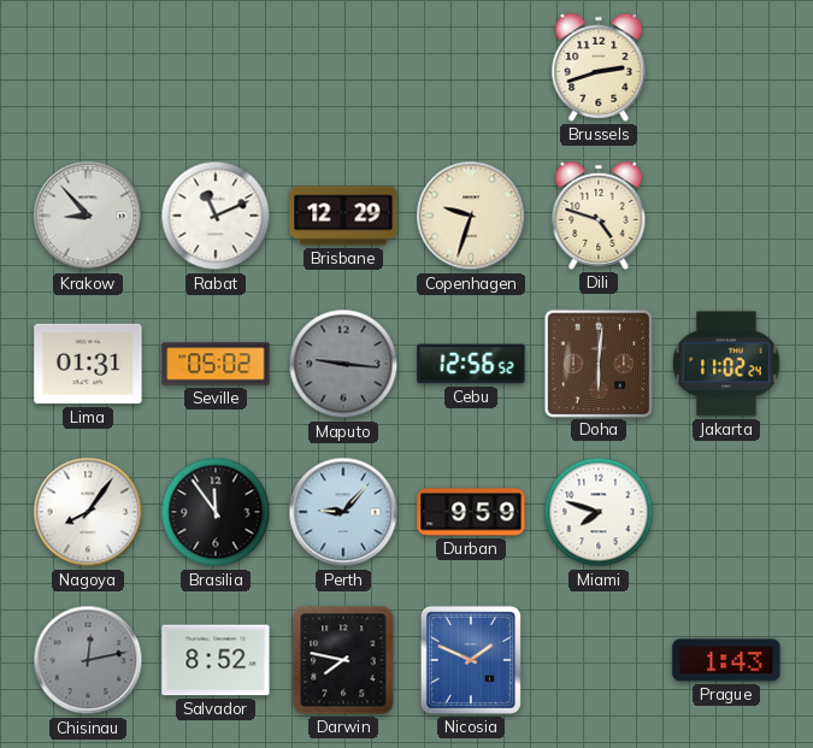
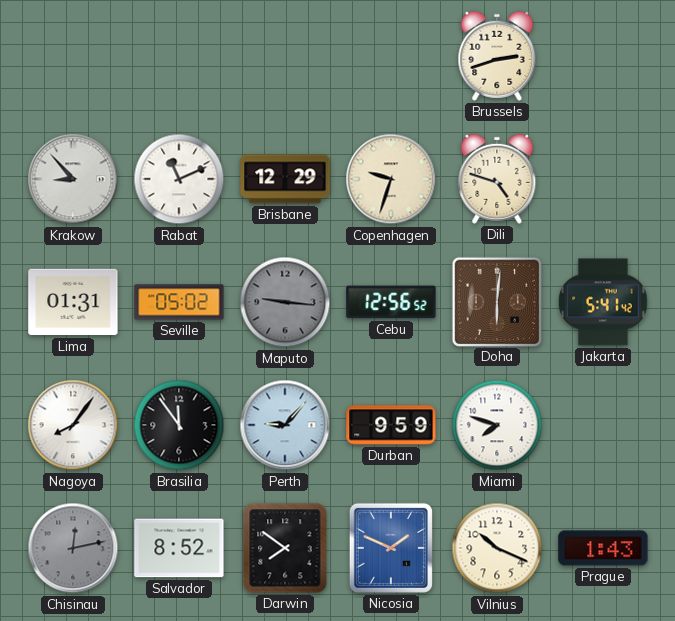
Jakarta: 11:02 -> 5:41
Darwin: 7:47 -> 7:51
Vilnius: none -> 10:19
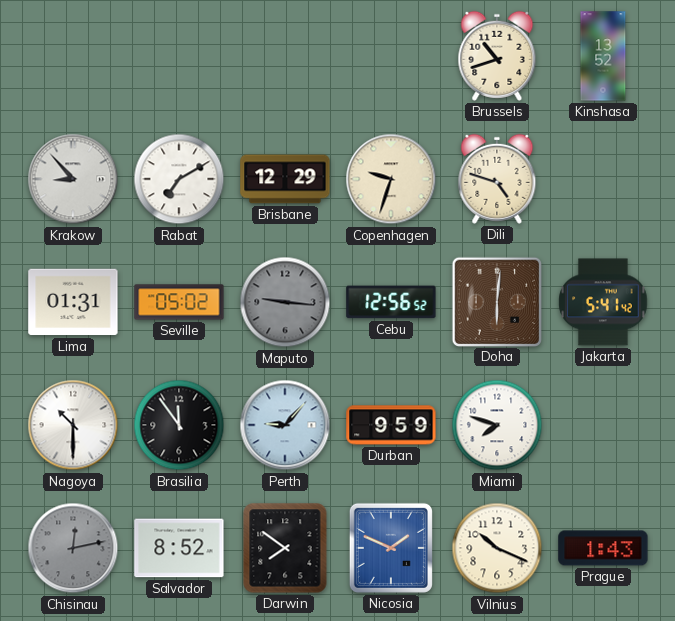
Brussels: 2:42 -> 10:42
Kinshasa: none -> 13:52
Rabat: 11:11 -> 7:10
Nagoya: 8:06 -> 10:30
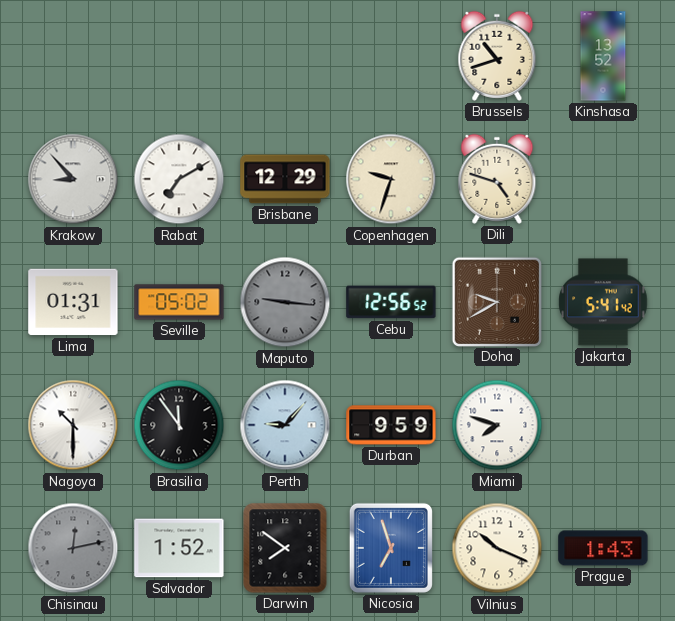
Doha: 6:01 -> 9:40
Salvador: 8:52 -> 1:52
Nicosia: 1:49 -> 6:57
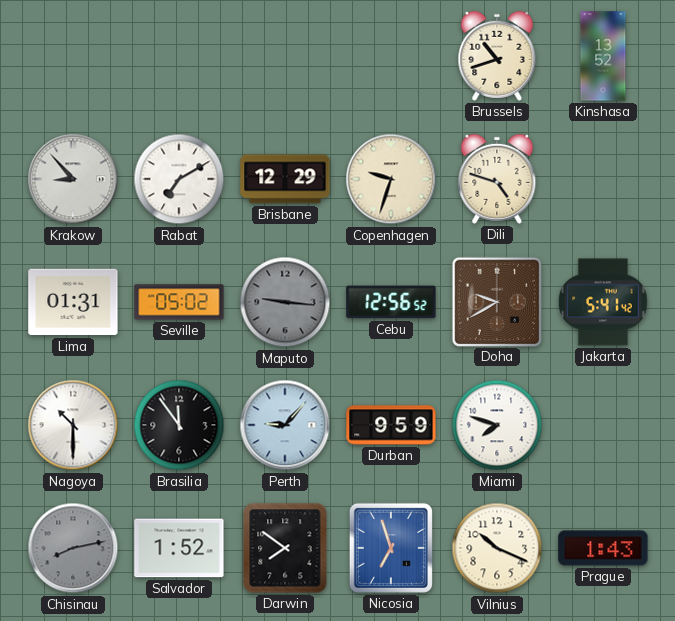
Chisinau: 12:13 -> 8:13
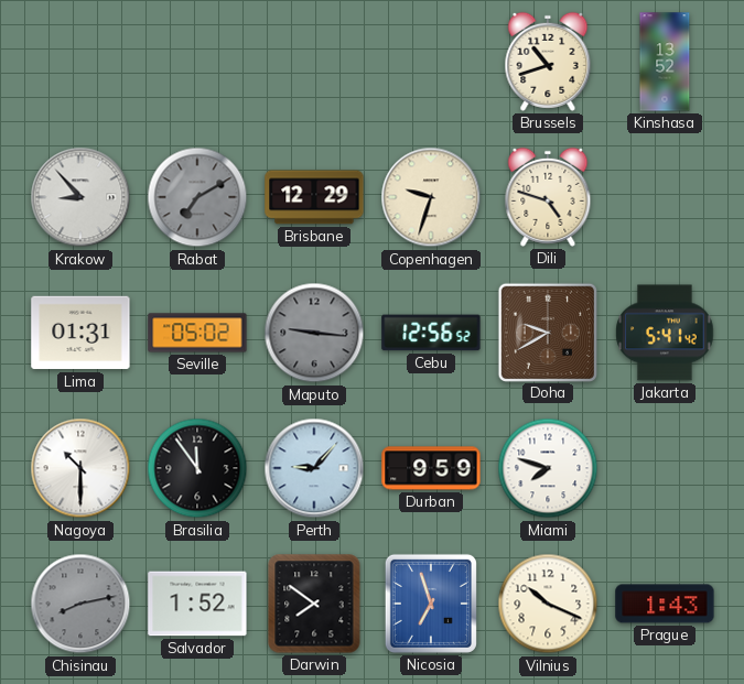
Rabat dial: white -> grey
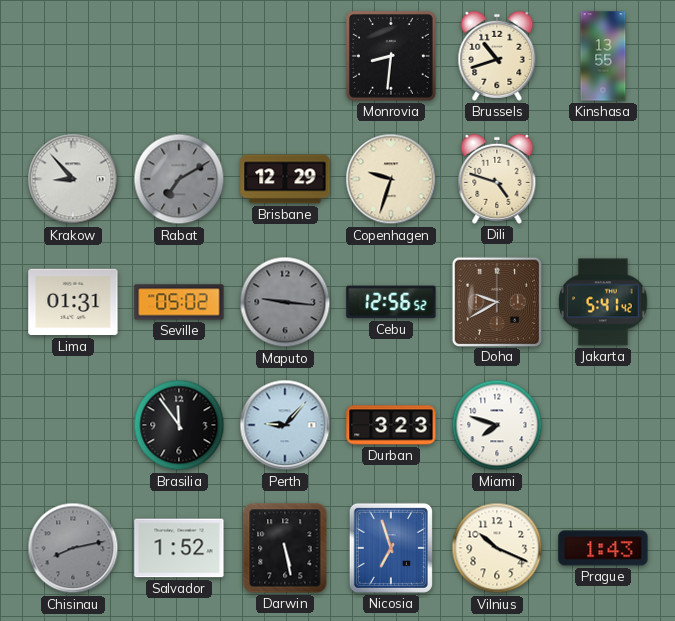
Monrovia: none -> 8:31
Kinshasa: 13:52 -> 13:55
Nagoya: 10:30 -> none
Durban: 9:59 -> 3:23
Darwin: 7:51 -> 5:28
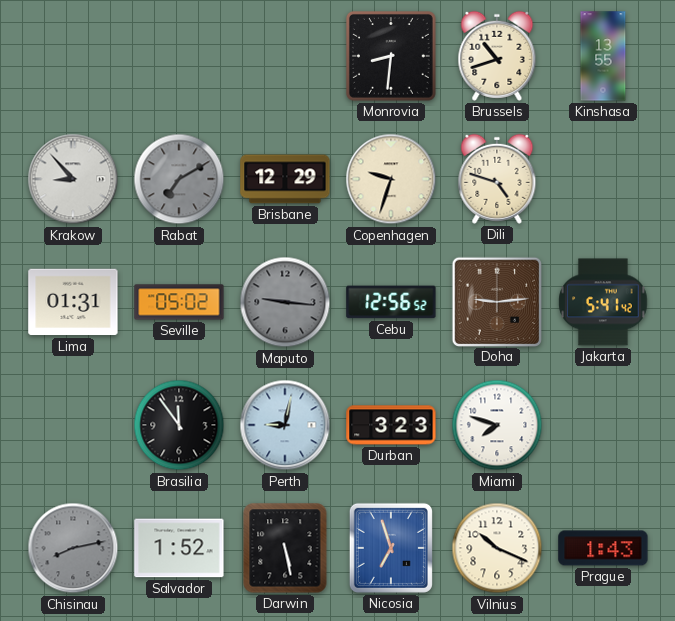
Doha: 9:40 -> 9:14
Perth: 9:07 -> 9:02
